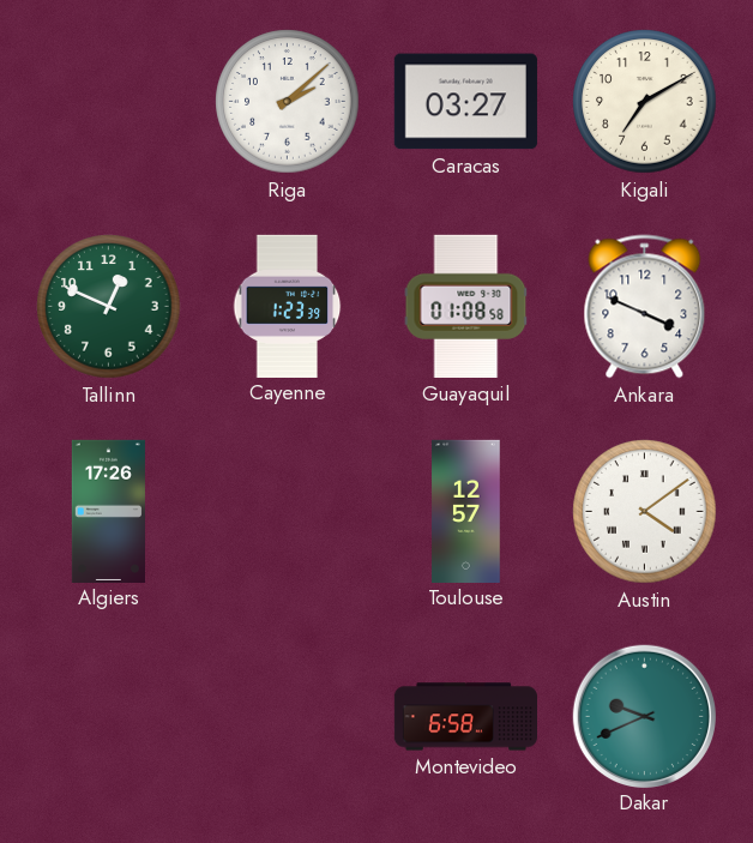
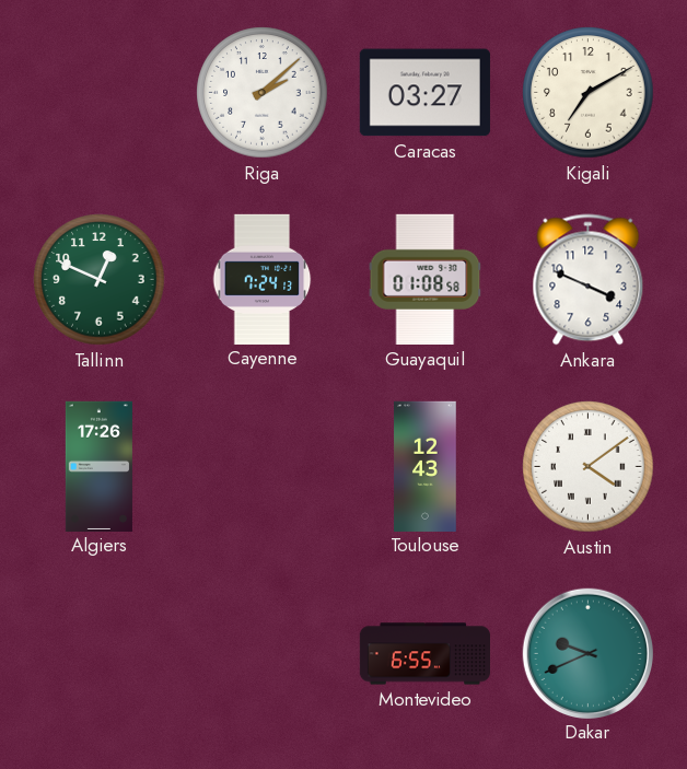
Cayenne: 1:23 -> 7:24
Toulouse: 12:57 -> 12:43
Montevideo: 6:58 -> 6:55
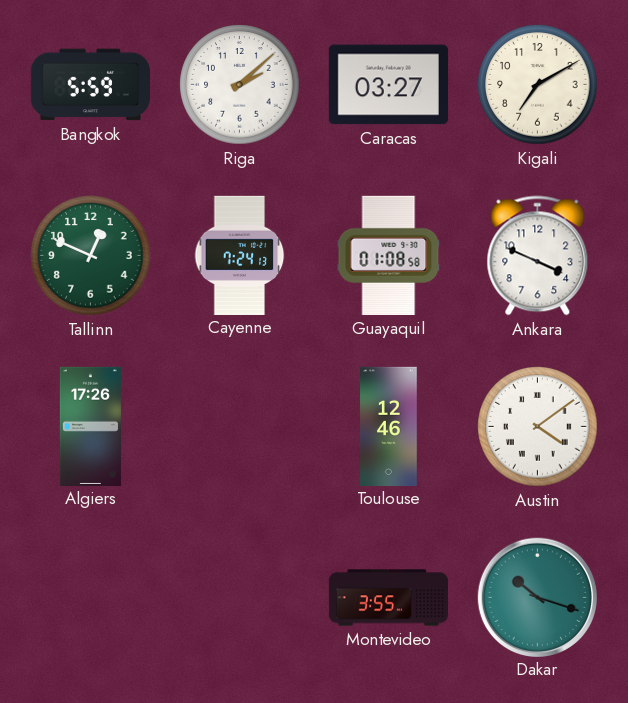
Bangkok: none -> 5:59
Toulouse: 12:43 -> 12:46
Montevideo: 6:55 -> 3:55
Dakar: 9:41 -> 10:18
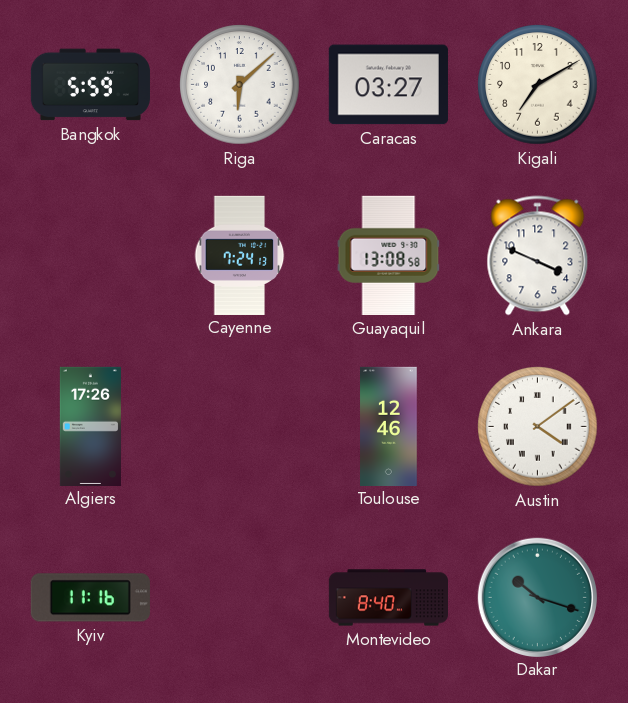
Riga: 2:08 -> 6:08
Tallinn: 12:49 -> none
Guayaquil: 01:08 -> 13:08
Kyiv: none -> 11:16
Montevideo: 3:55 -> 8:40
